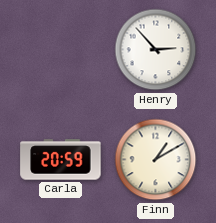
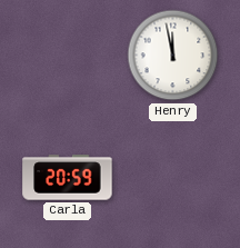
Henry: 2:53 -> 11:58
Finn: 1:10 -> none
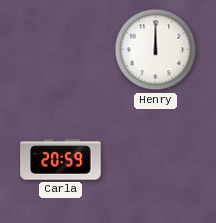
Henry: 11:58 -> 12:00
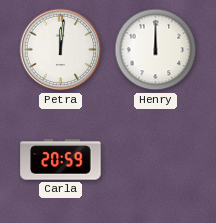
Petra: none -> 12:01
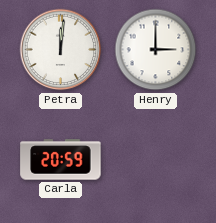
Henry: 12:00 -> 3:00
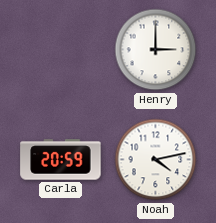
Petra: 12:01 -> none
Noah: none -> 4:13
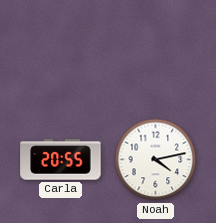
Henry: 3:00 -> none
Carla: 20:59 -> 20:55
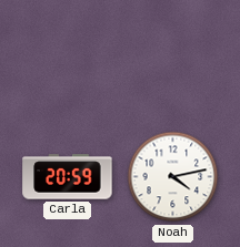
Carla: 20:55 -> 20:59
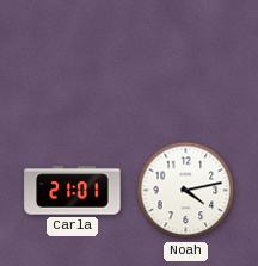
Carla: 20:59 -> 21:01
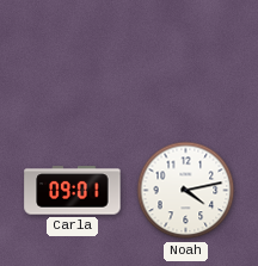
Carla: 21:01 -> 09:01
